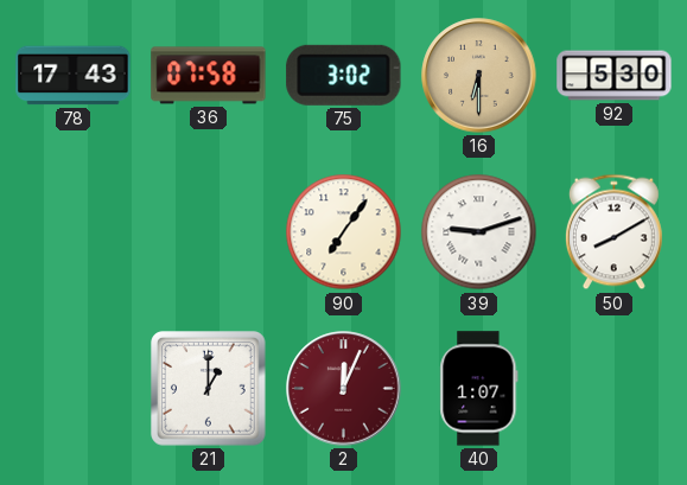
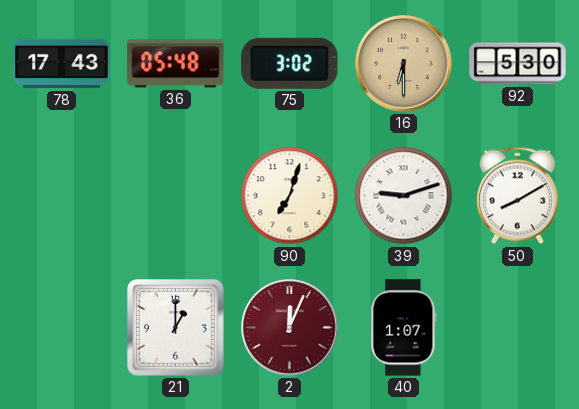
36: 07:58 -> 05:48
90: 7:06 -> 7:03
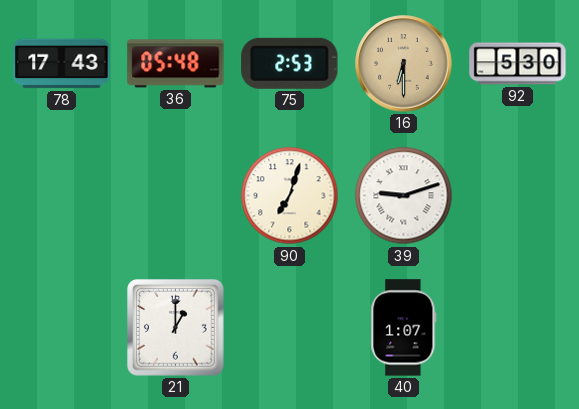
75: 3:02 -> 2:53
50: 8:10 -> none
2: 12:04 -> none
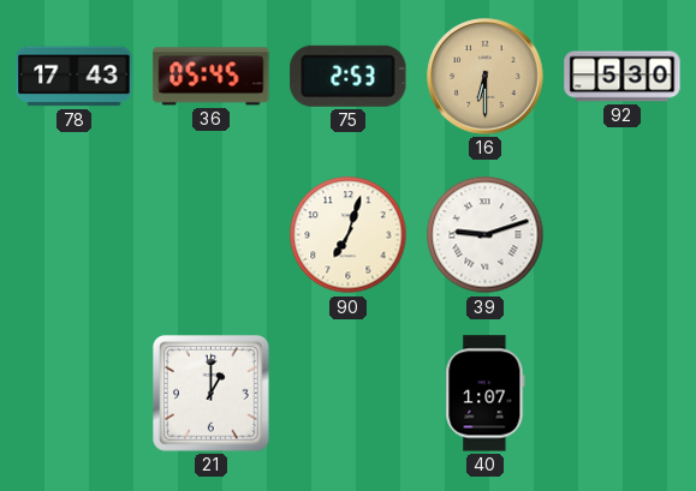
36: 05:48 -> 05:45
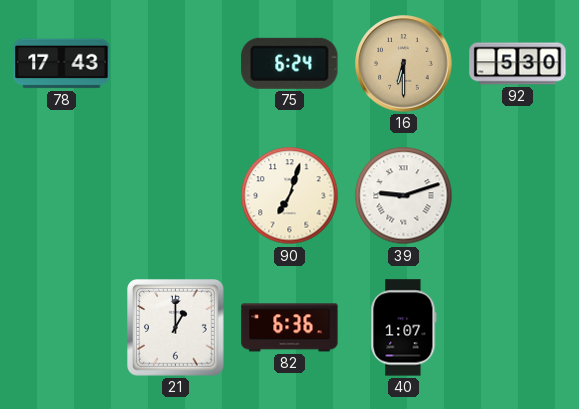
36: 05:45 -> none
75: 2:53 -> 6:24
82: none -> 6:36
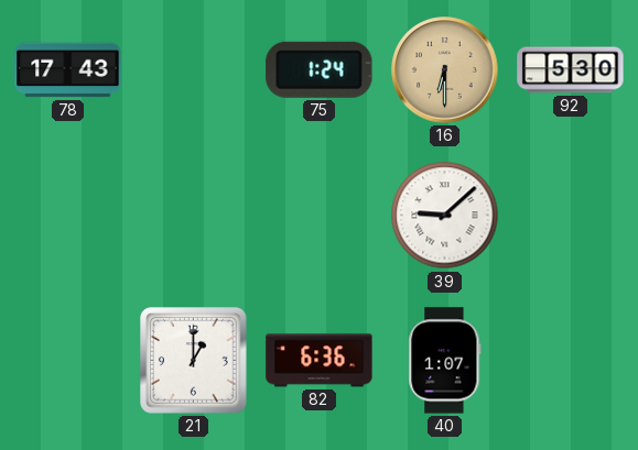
75: 6:24 -> 1:24
90: 7:03 -> none
39: 9:12 -> 9:08
